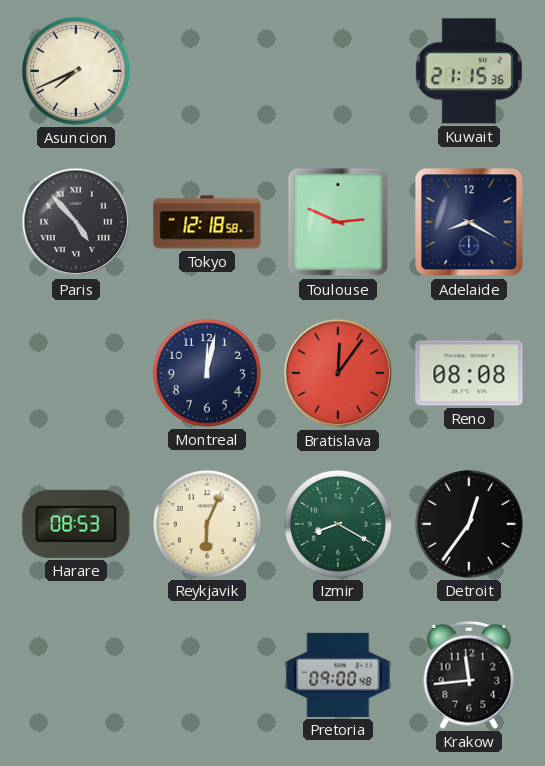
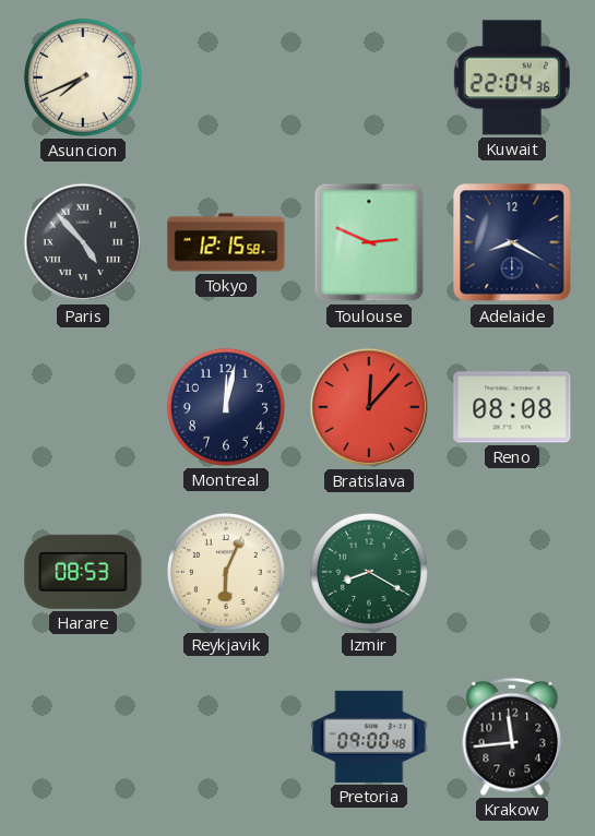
Kuwait: 21:15 -> 22:04
Tokyo: 12:18 -> 12:15
Bratislava: 12:06 -> 12:07
Detroit: 12:36 -> none
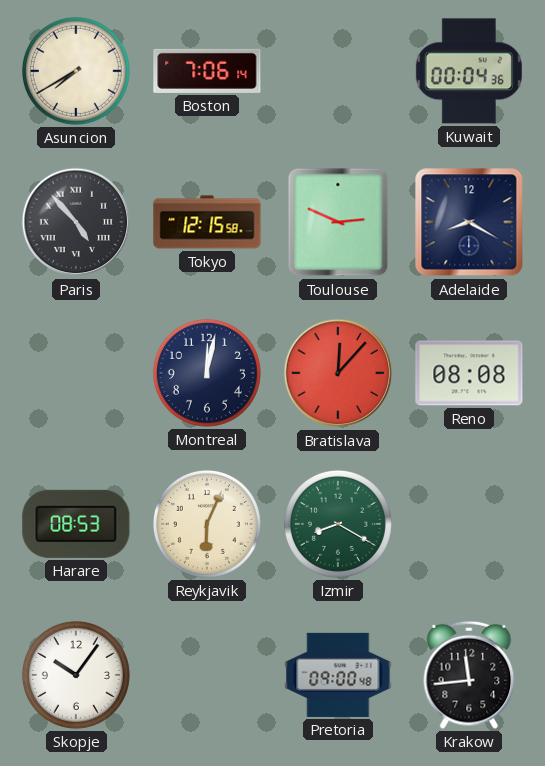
Asuncion: 7:41 -> 7:40
Boston: none -> 7:06
Kuwait: 22:04 -> 00:04
Skopje: none -> 10:06
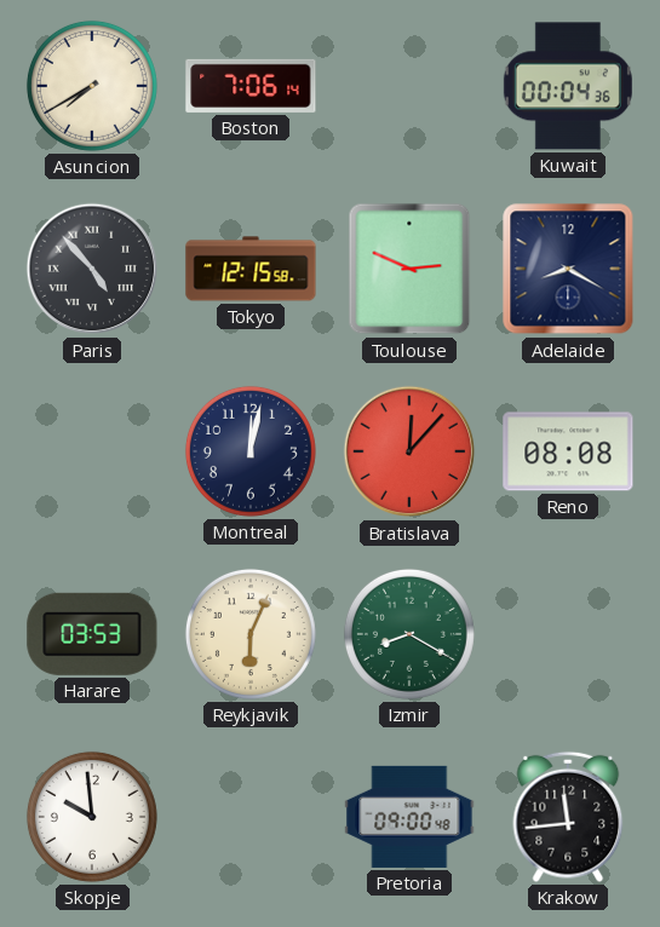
Harare: 08:53 -> 03:53
Skopje: 10:06 -> 9:59
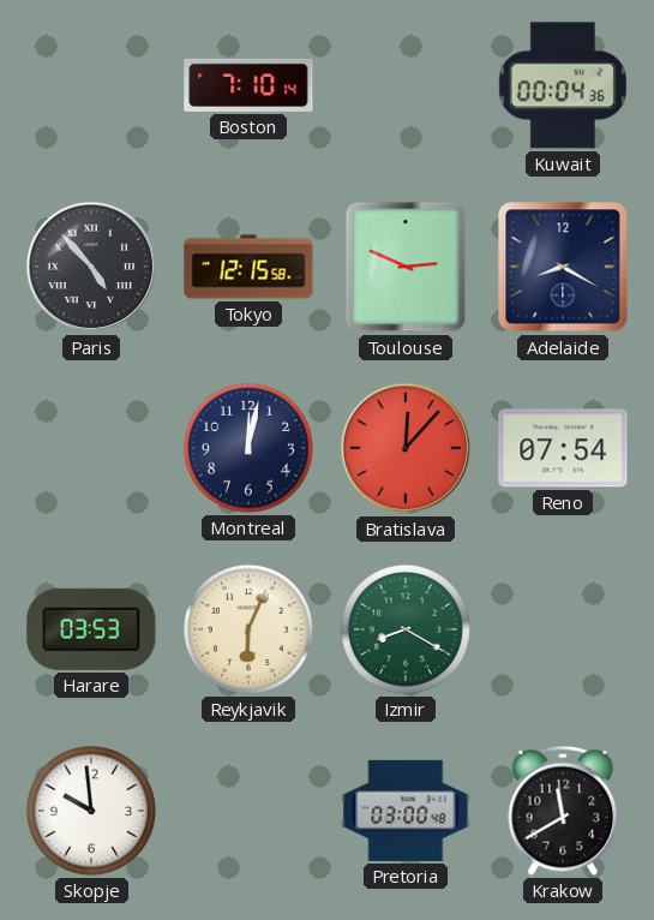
Asuncion: 7:40 -> none
Boston: 7:06 -> 7:10
Reno: 08:08 -> 07:54
Pretoria: 09:00 -> 03:00
Krakow: 11:44 -> 11:40
